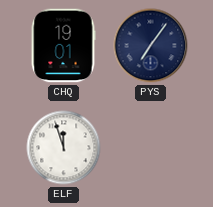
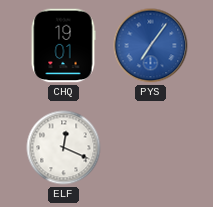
PYS dial: navy -> blue
ELF: 11:57 -> 12:19
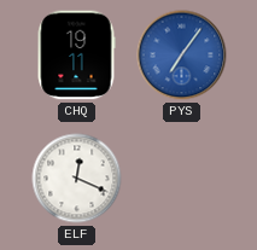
CHQ: 19:01 -> 19:11
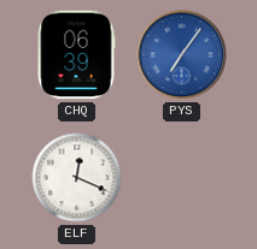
CHQ: 19:11 -> 06:39
